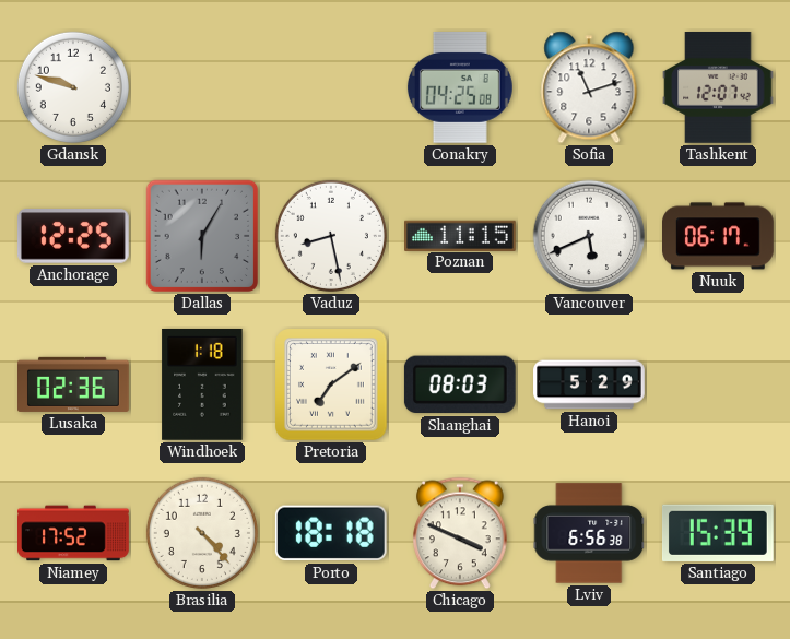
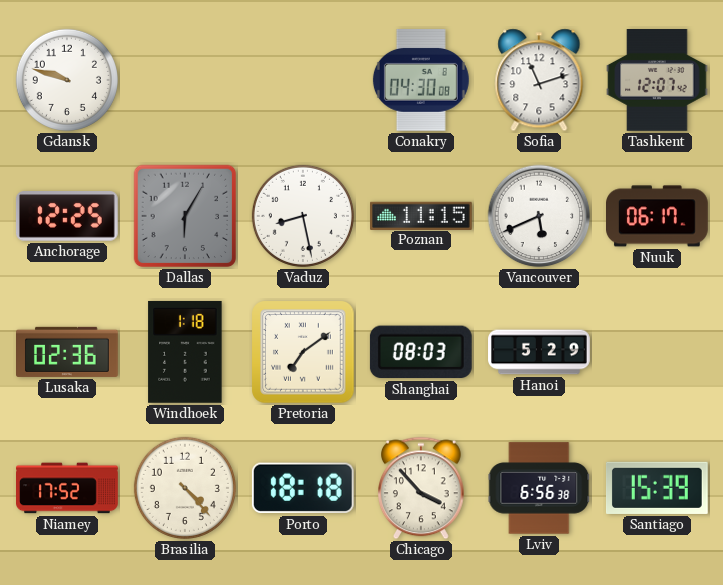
Conakry: 04:25 -> 04:30
Chicago: 3:49 -> 3:53
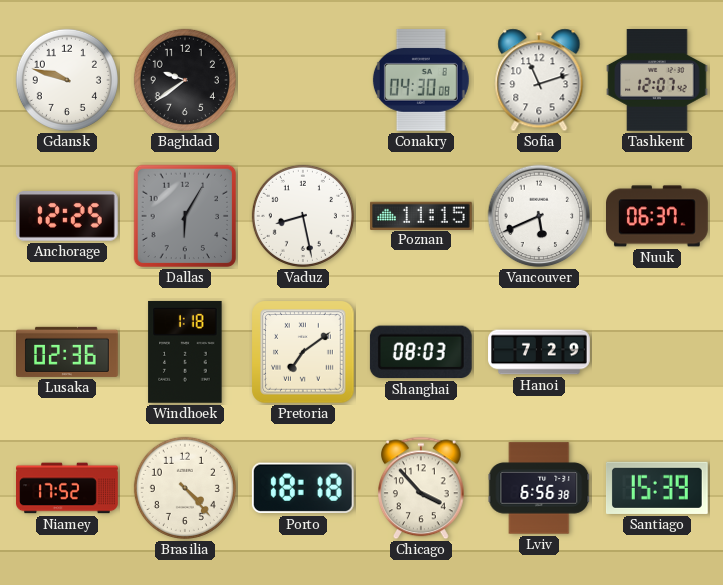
Baghdad: none -> 9:39
Nuuk: 06:17 -> 06:37
Hanoi: 5:29 -> 7:29
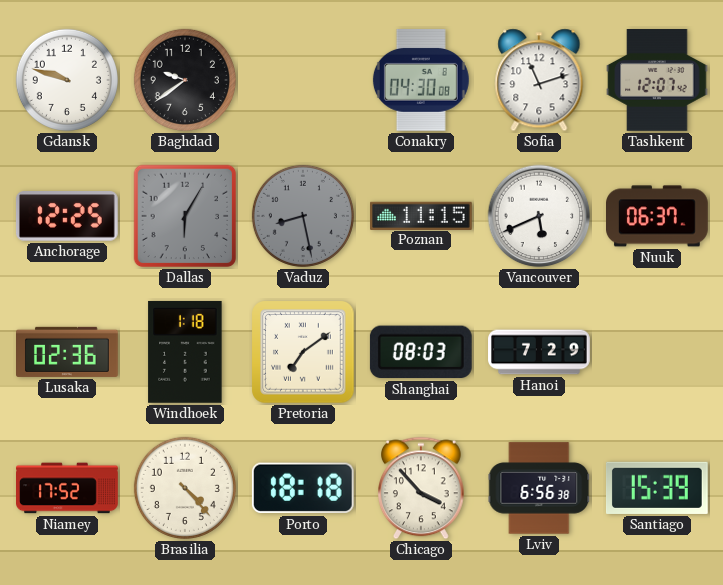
Vaduz dial: white -> grey
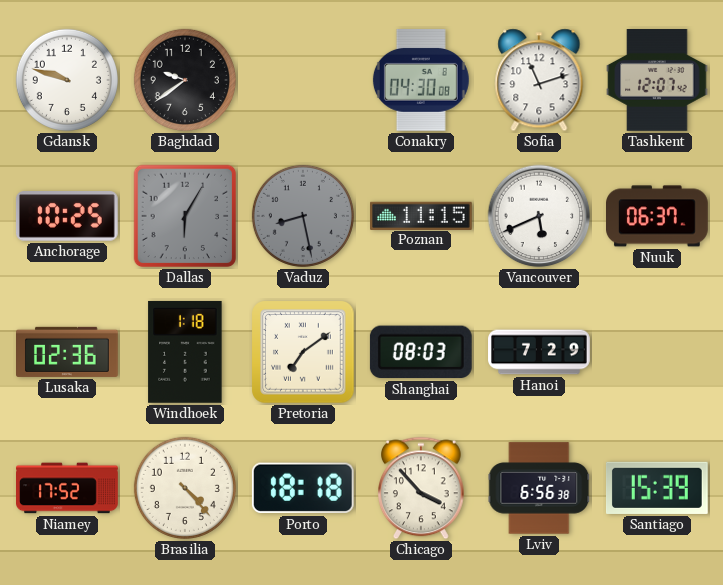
Anchorage: 12:25 -> 10:25
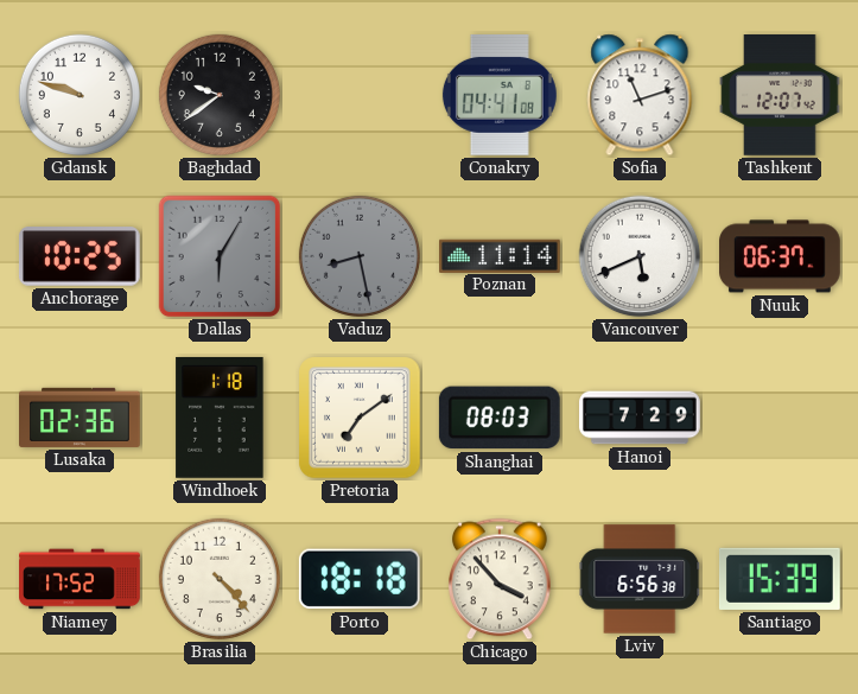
Conakry: 04:30 -> 04:41
Poznan: 11:15 -> 11:14
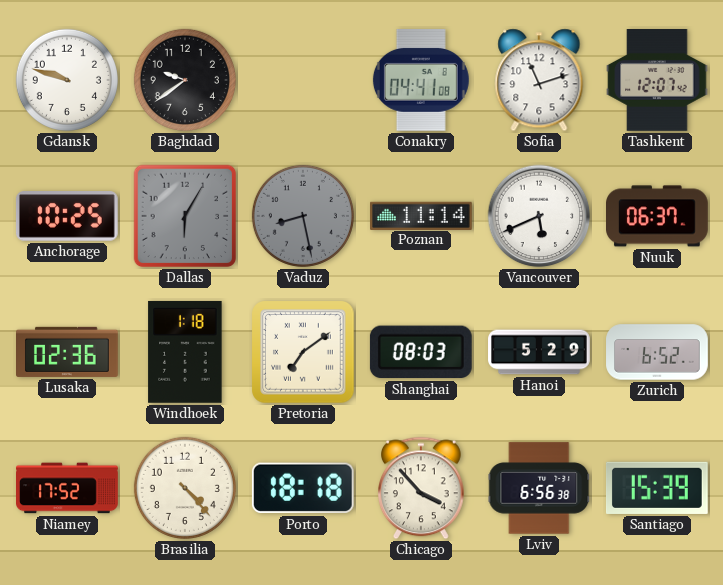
Hanoi: 7:29 -> 5:29
Zurich: none -> 6:52
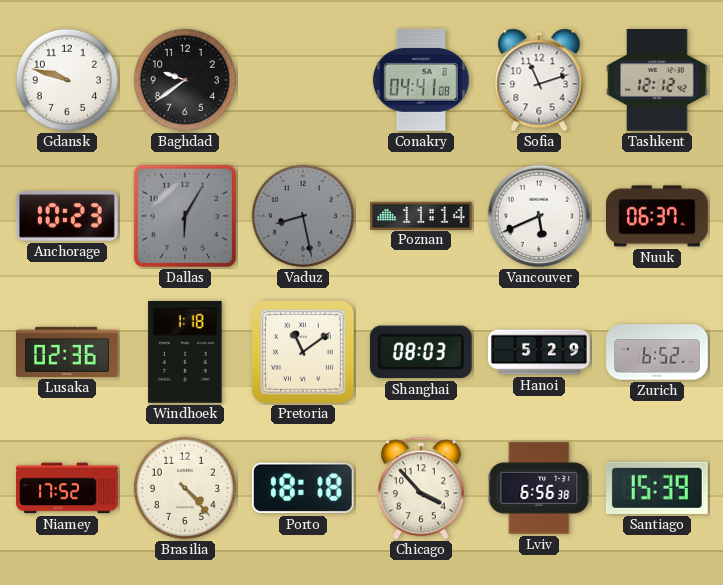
Tashkent: 12:07 -> 12:12
Anchorage: 10:25 -> 10:23
Pretoria: 7:09 -> 11:09
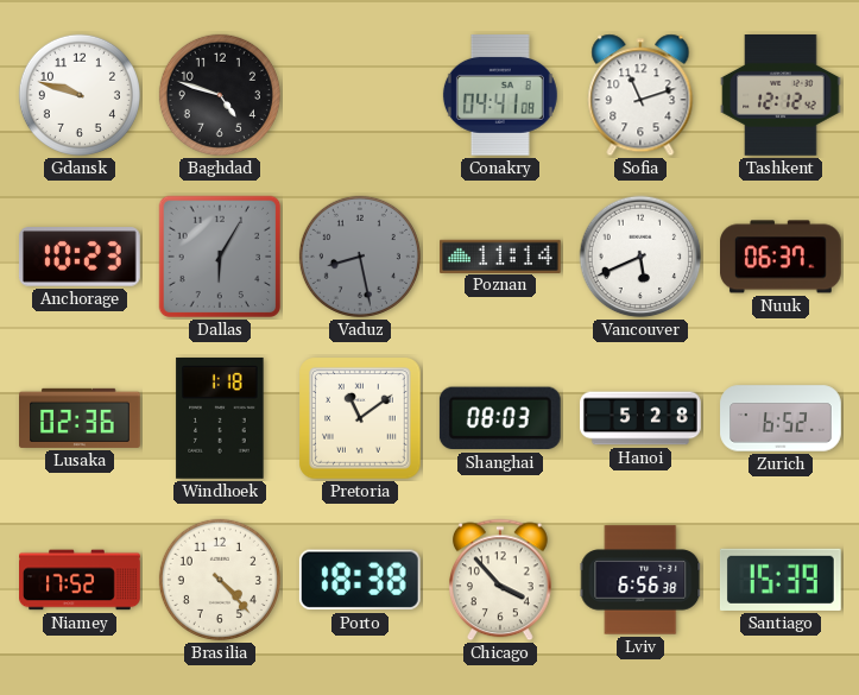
Baghdad: 9:39 -> 4:48
Hanoi: 5:29 -> 5:28
Porto: 18:18 -> 18:38
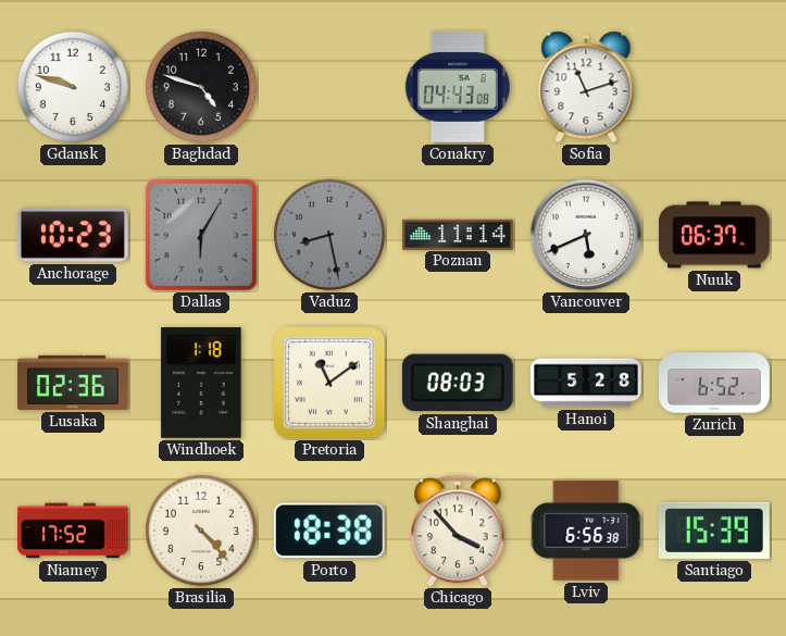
Conakry: 04:41 -> 04:43
Tashkent: 12:12 -> none
